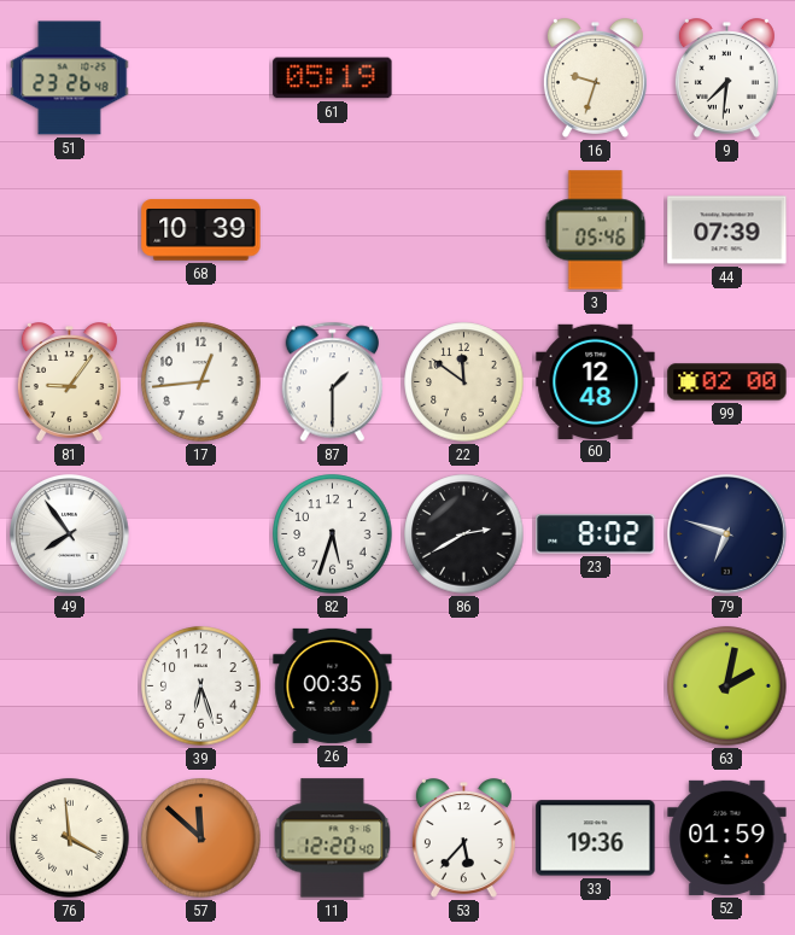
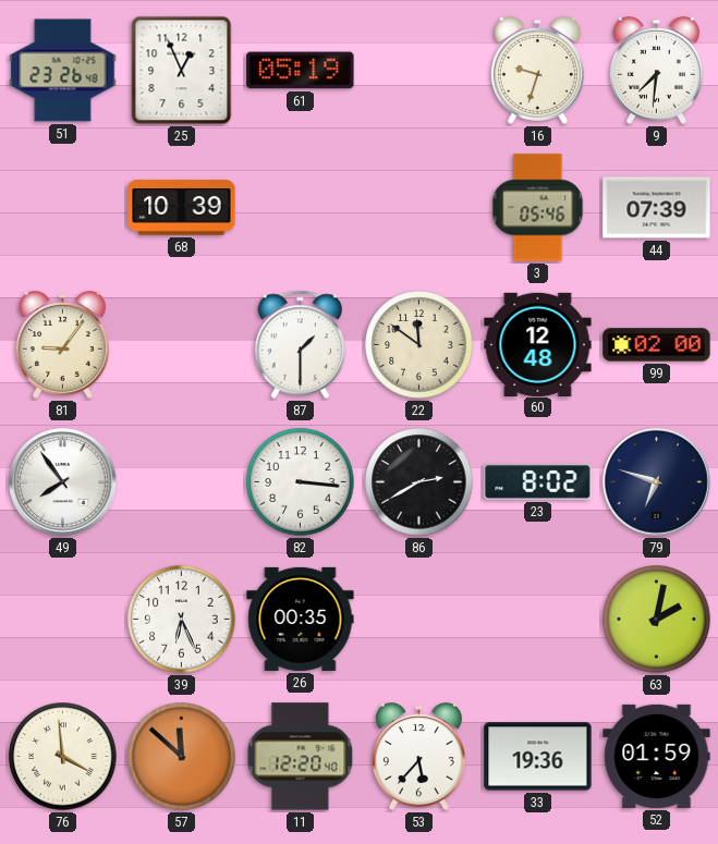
25: none -> 12:56
17: 12:44 -> none
82: 5:33 -> 3:16
39: 6:27 -> 6:26
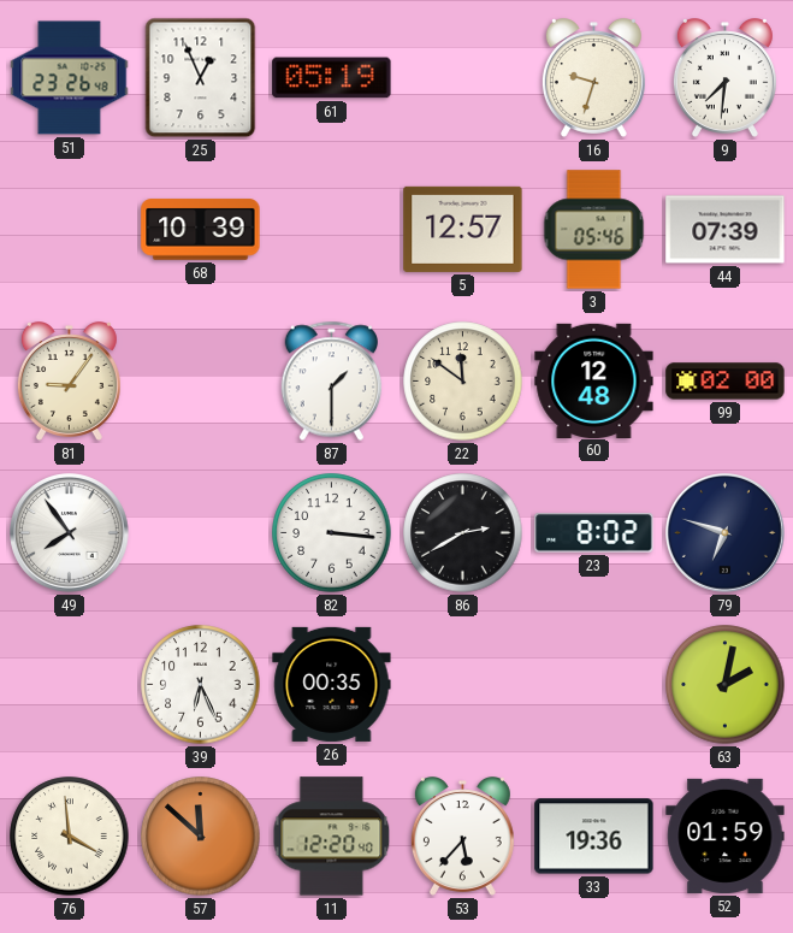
5: none -> 12:57
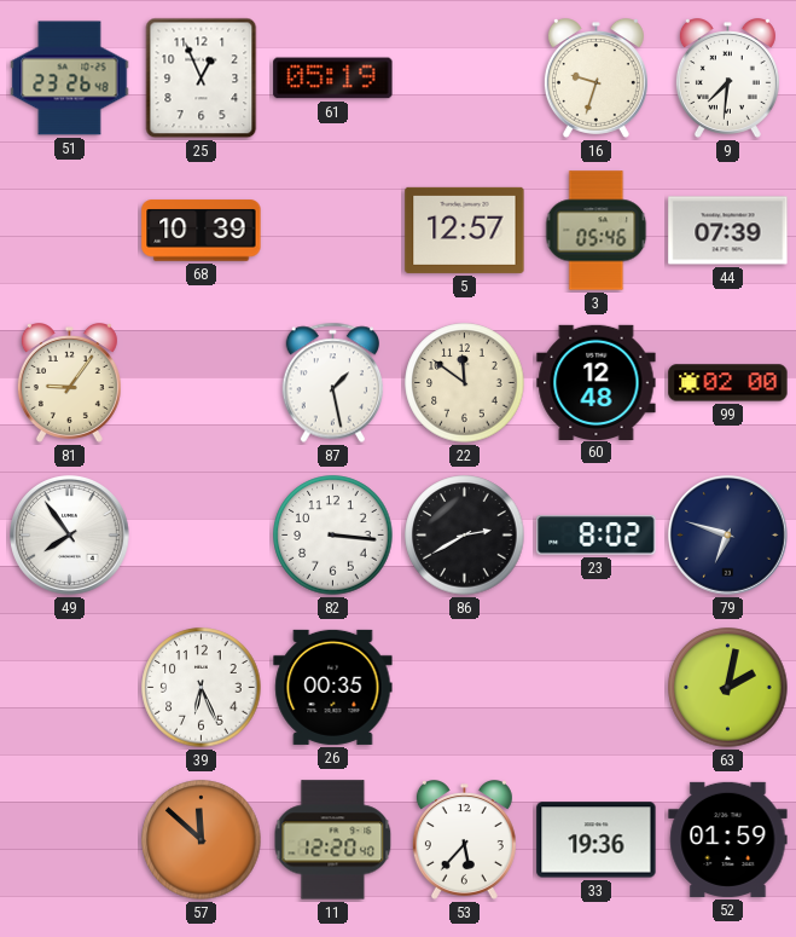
87: 1:30 -> 1:28
76: 3:59 -> none
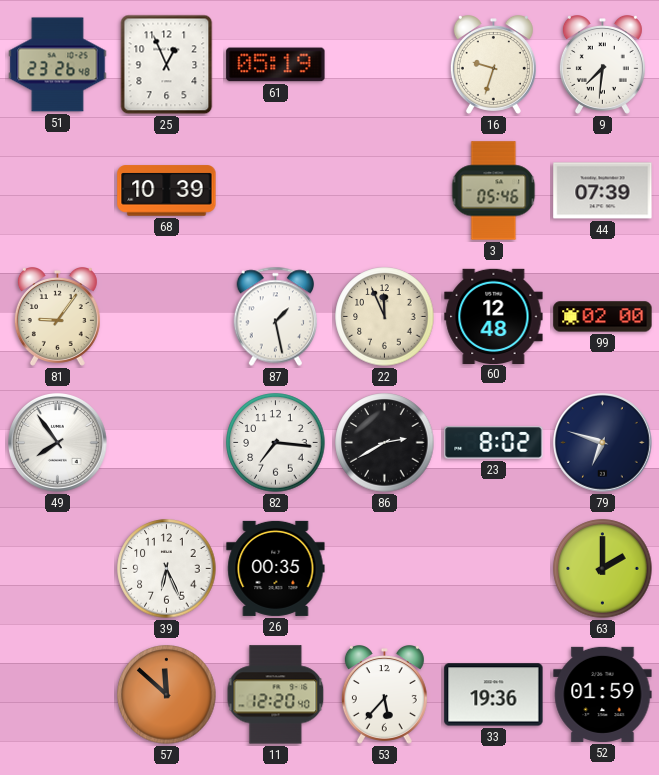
5: 12:57 -> none
22: 11:51 -> 11:56
82: 3:16 -> 7:16
63: 2:02 -> 2:00
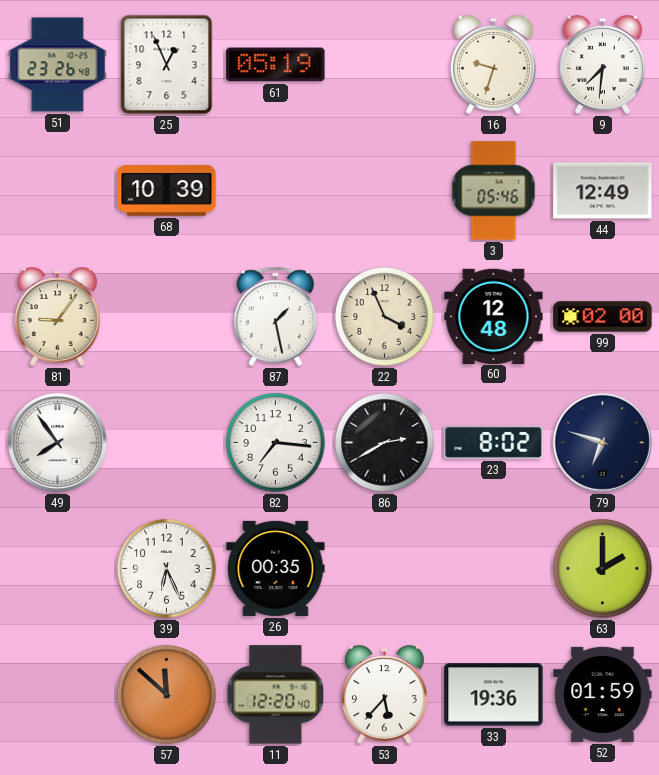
44: 07:39 -> 12:49
22: 11:56 -> 3:56
